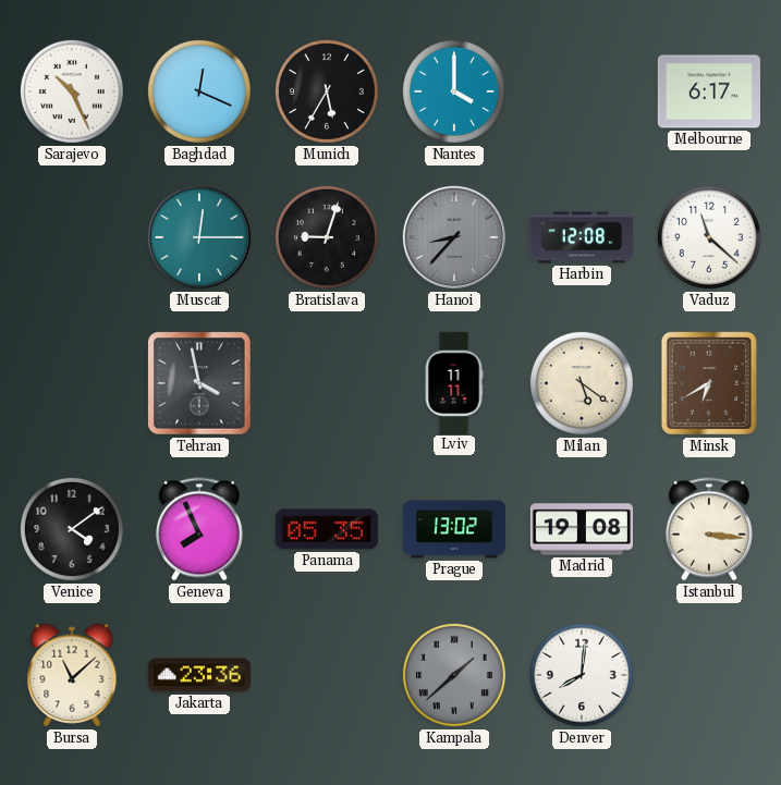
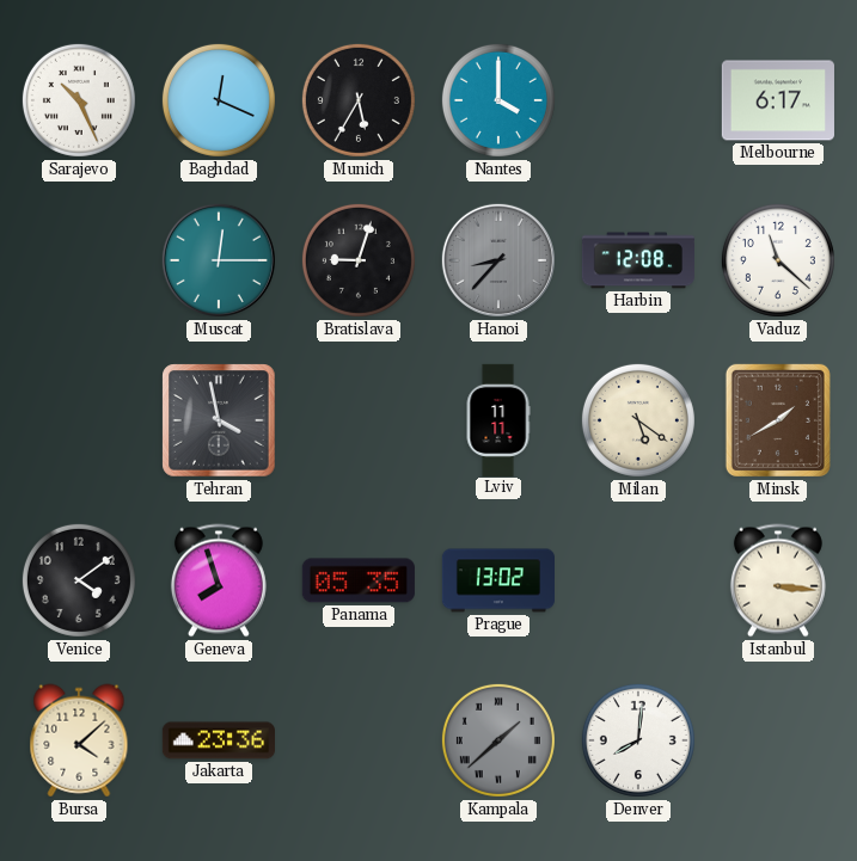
Minsk: 6:40 -> 1:40
Geneva: 7:56 -> 7:57
Madrid: 19:08 -> none
Bursa: 11:08 -> 4:08
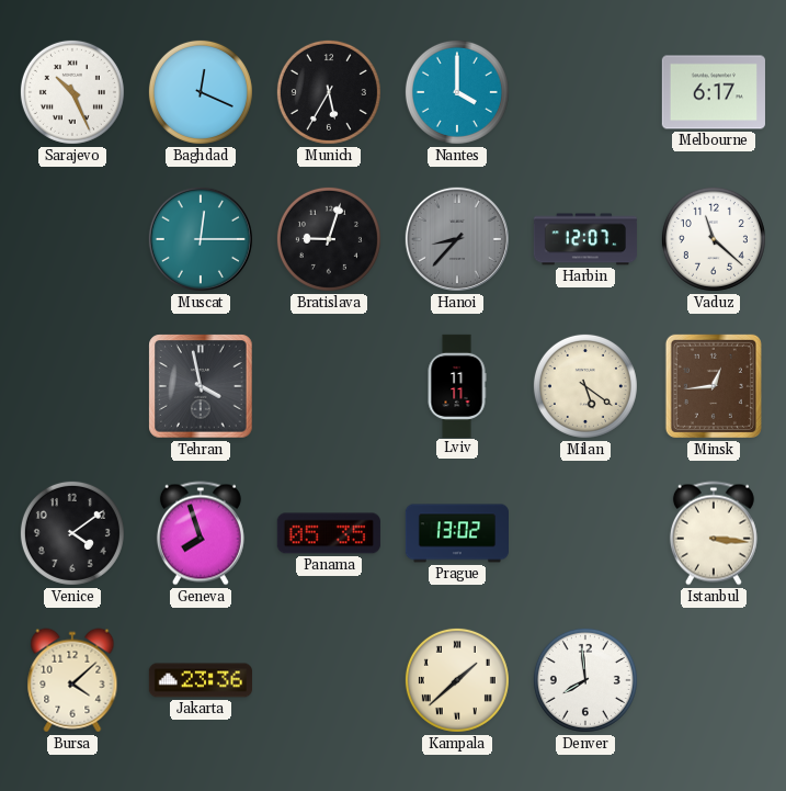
Harbin: 12:08 -> 12:07
Minsk: 1:40 -> 12:44
Kampala dial: grey -> cream
Denver: 8:01 -> 7:59
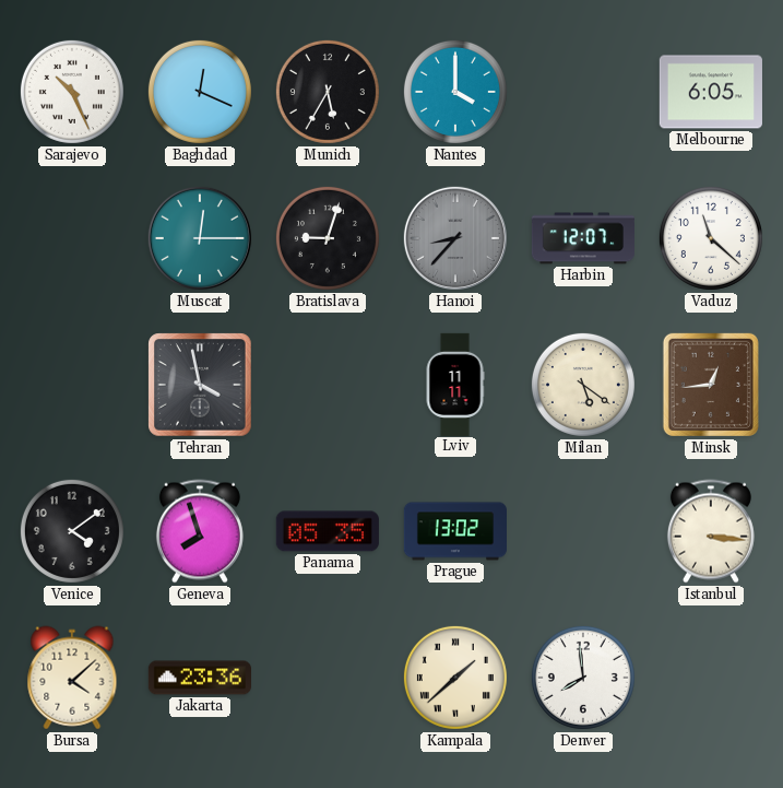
Melbourne: 6:17 -> 6:05
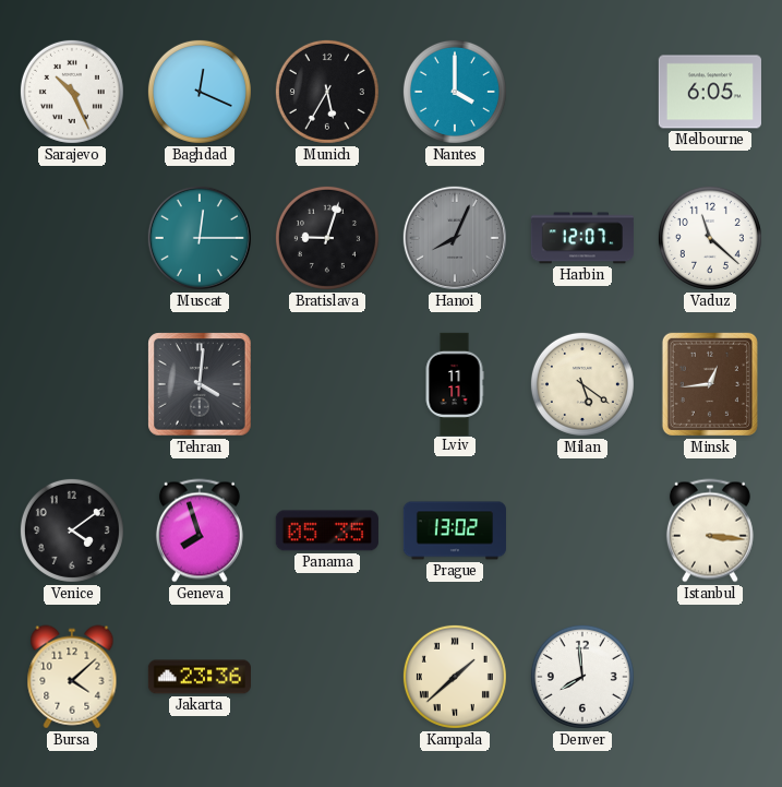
Hanoi: 8:37 -> 8:04
Tehran: 3:58 -> 4:01
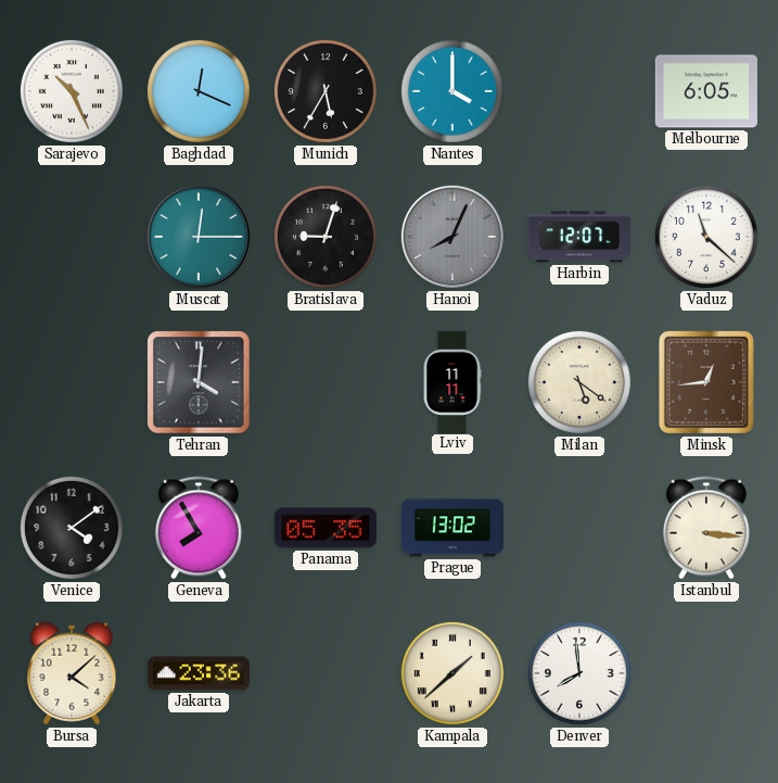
Geneva: 7:57 -> 7:55
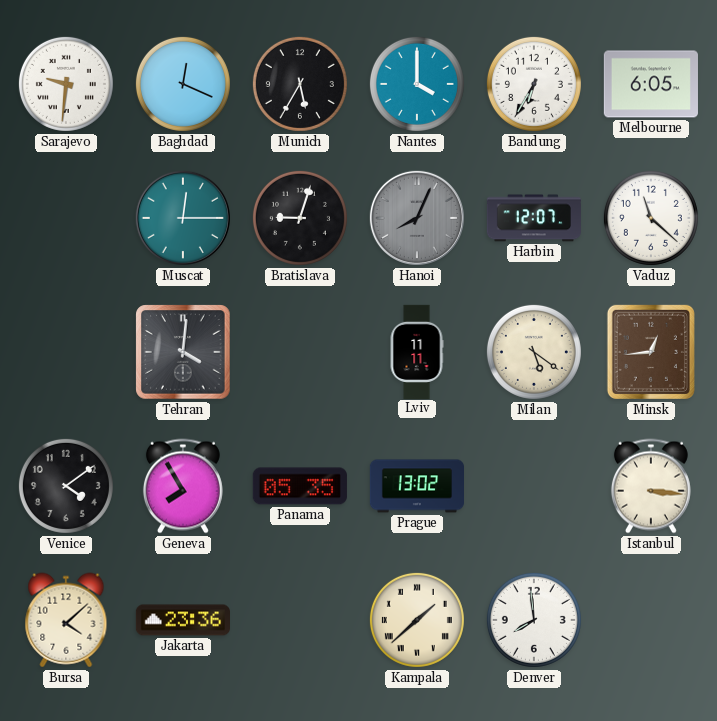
Sarajevo: 10:26 -> 9:31
Bandung: none -> 6:35
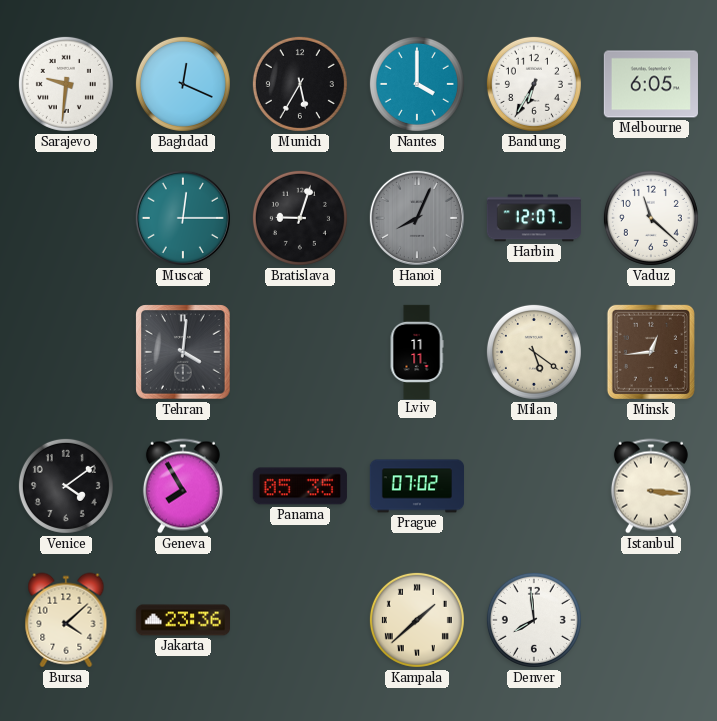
Prague: 13:02 -> 07:02
